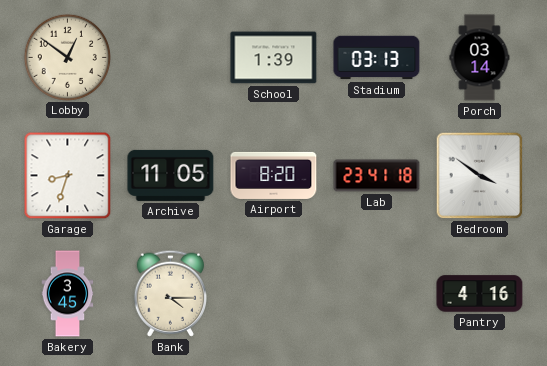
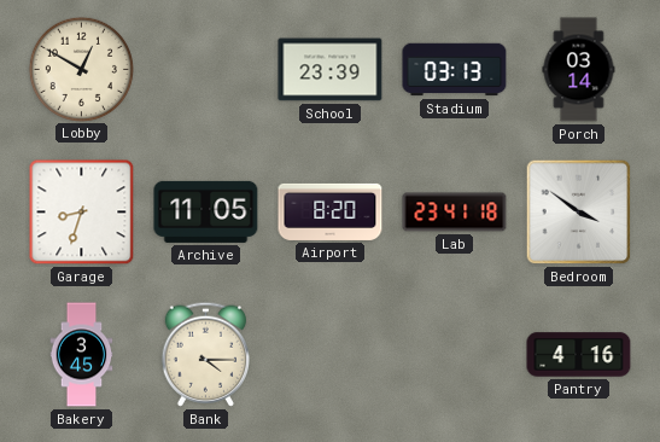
Lobby: 12:51 -> 12:50
School: 1:39 -> 23:39
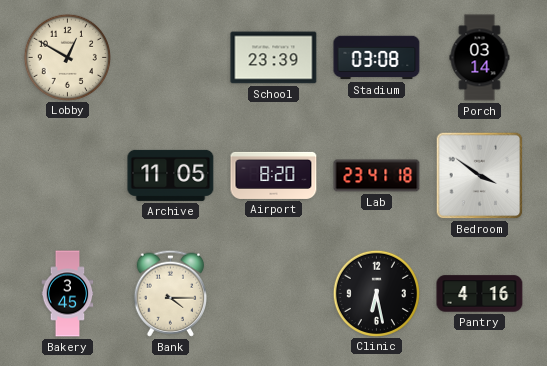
Stadium: 03:13 -> 03:08
Garage: 8:33 -> none
Clinic: none -> 6:28
